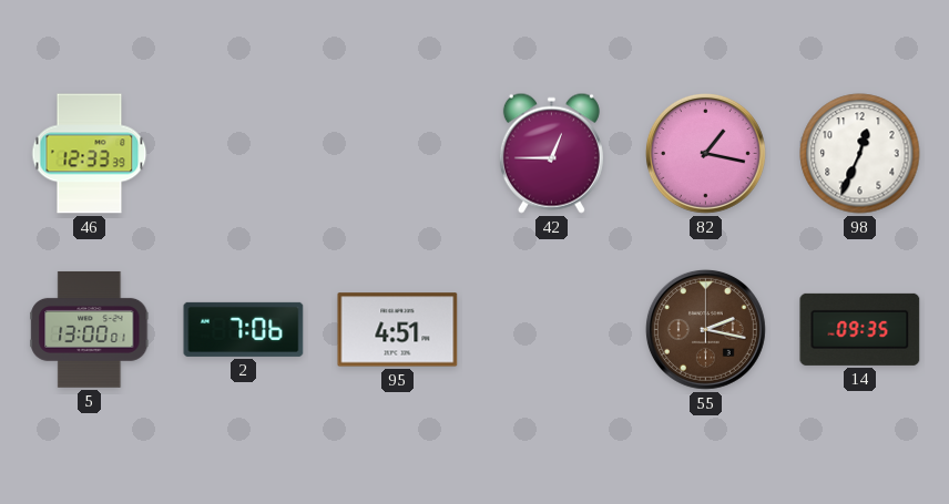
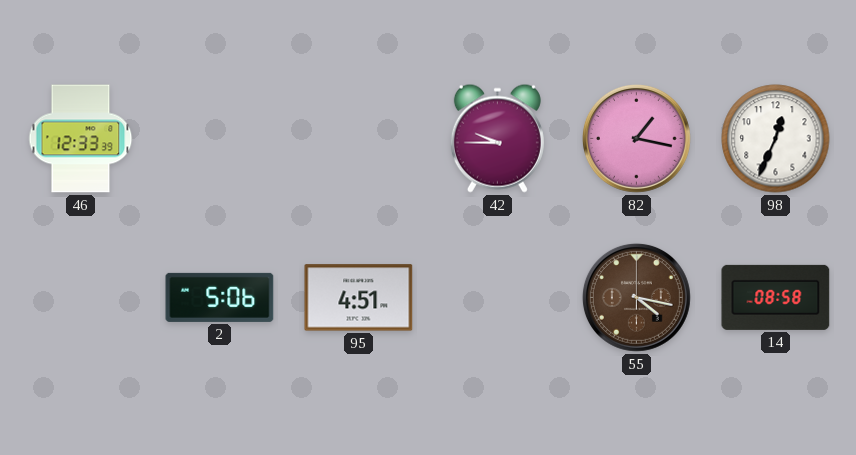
42: 12:45 -> 9:45
5: 13:00 -> none
2: 7:06 -> 5:06
55: 2:17 -> 4:17
14: 09:35 -> 08:58
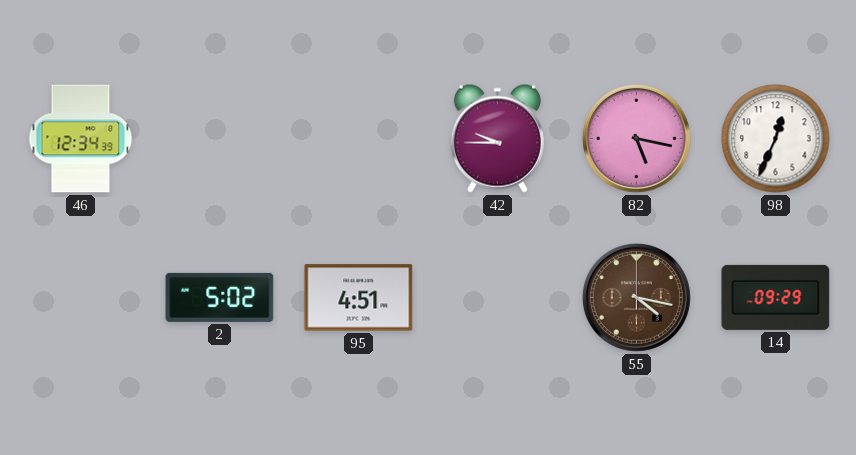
46: 12:33 -> 12:34
82: 1:17 -> 5:17
2: 5:06 -> 5:02
14: 08:58 -> 09:29
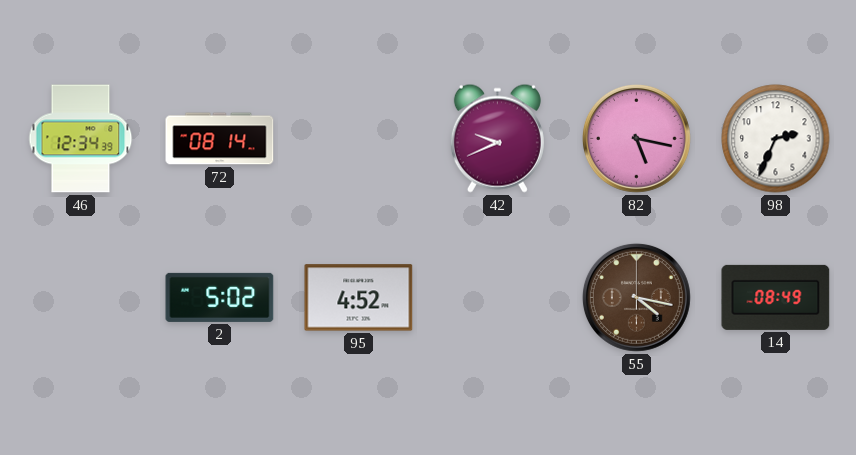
72: none -> 08:14
42: 9:45 -> 9:41
98: 12:34 -> 2:34
95: 4:51 -> 4:52
14: 09:29 -> 08:49
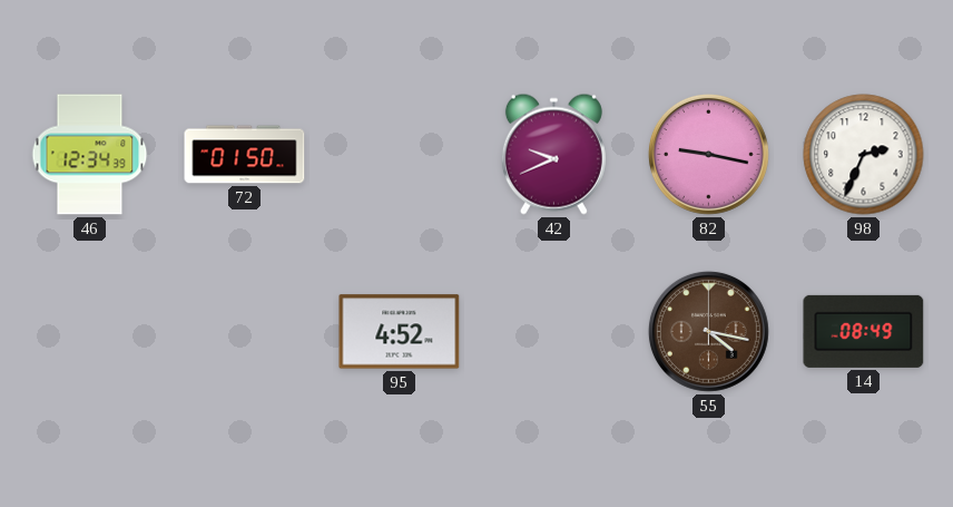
72: 08:14 -> 01:50
82: 5:17 -> 9:17
2: 5:02 -> none
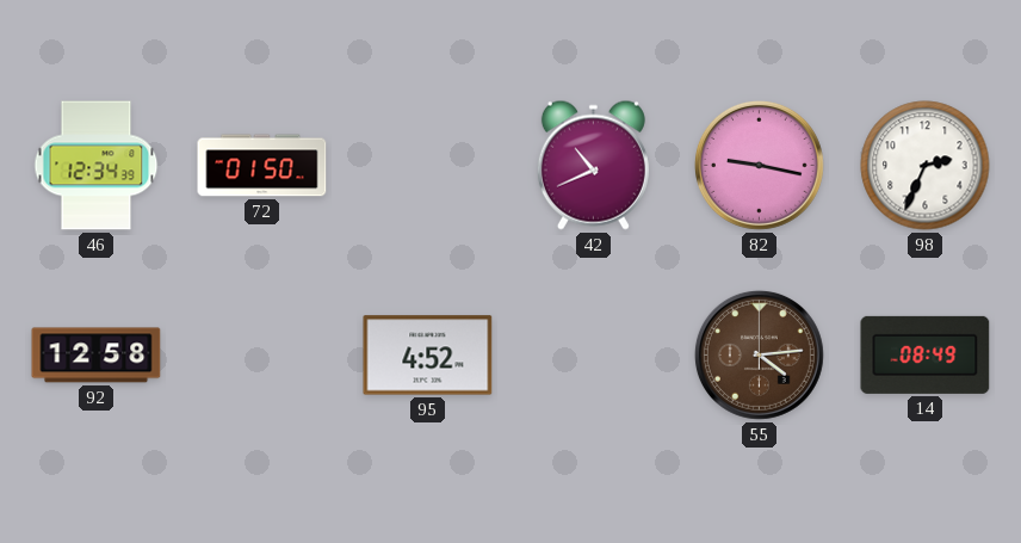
42: 9:41 -> 10:41
92: none -> 12:58
55: 4:17 -> 4:14
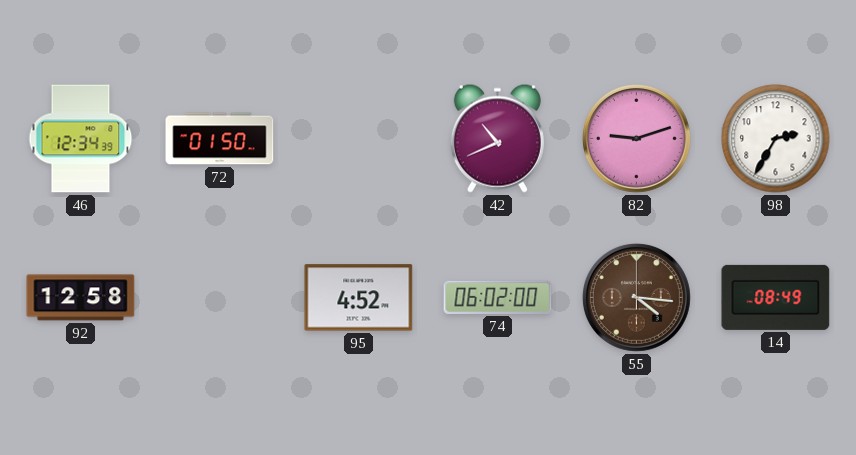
82: 9:17 -> 9:12
98: 2:34 -> 2:35
74: none -> 06:02
55: 4:14 -> 4:16
